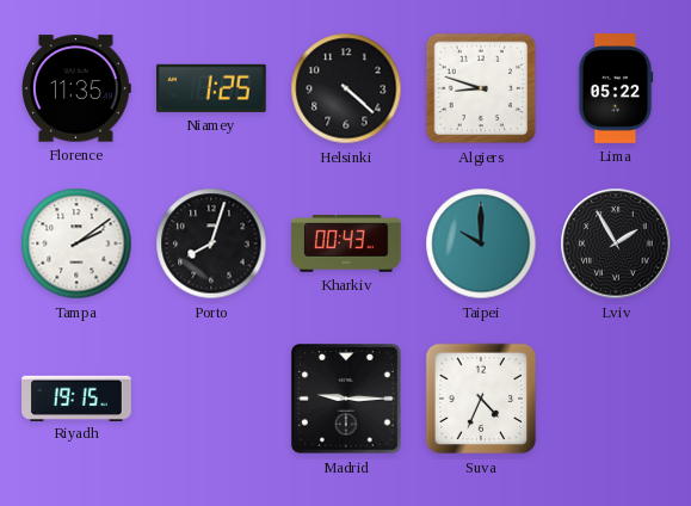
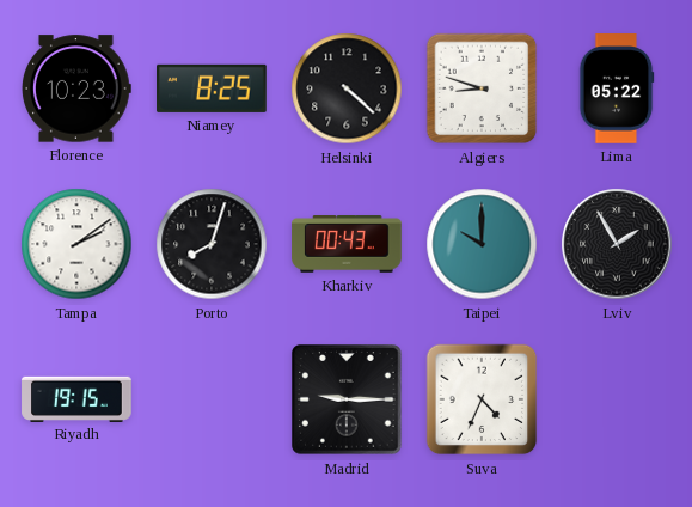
Florence: 11:35 -> 10:23
Niamey: 1:25 -> 8:25
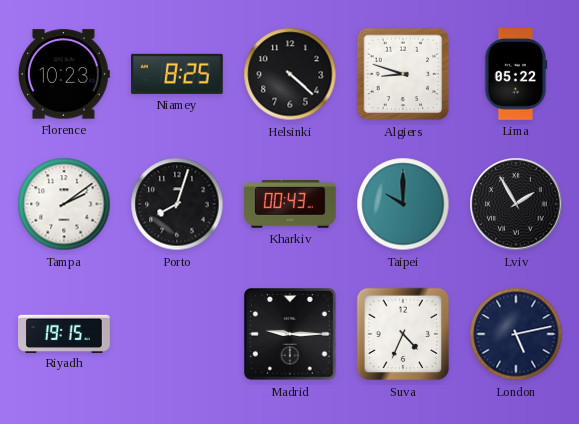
London: none -> 5:13
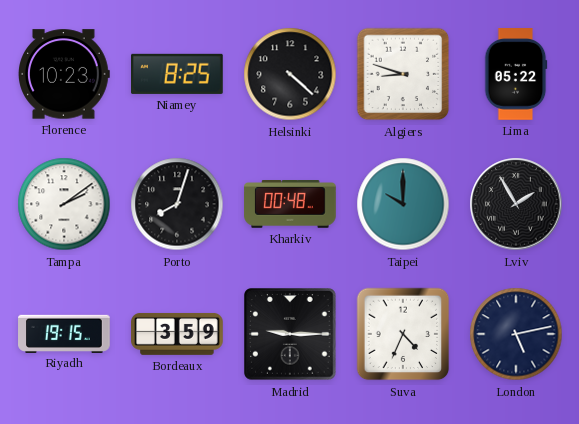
Kharkiv: 00:43 -> 00:48
Bordeaux: none -> 3:59
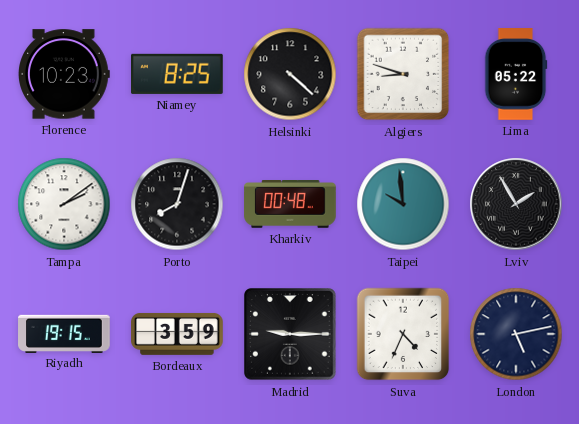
Taipei: 10:00 -> 9:59
